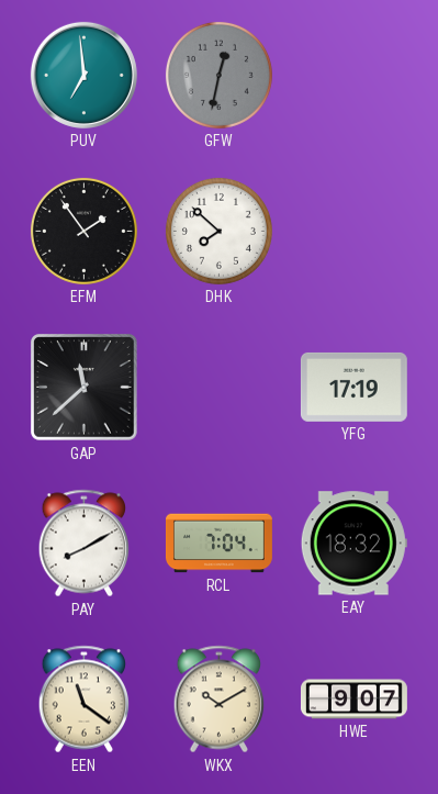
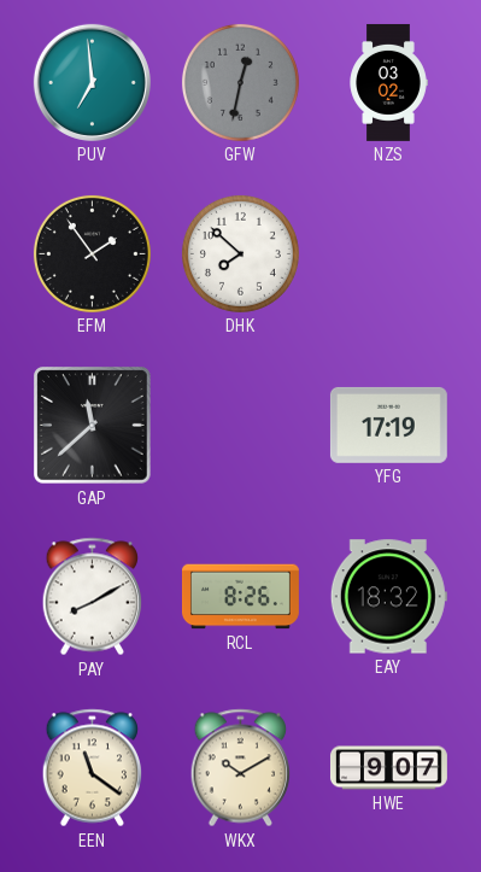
NZS: none -> 03:02
RCL: 7:04 -> 8:26
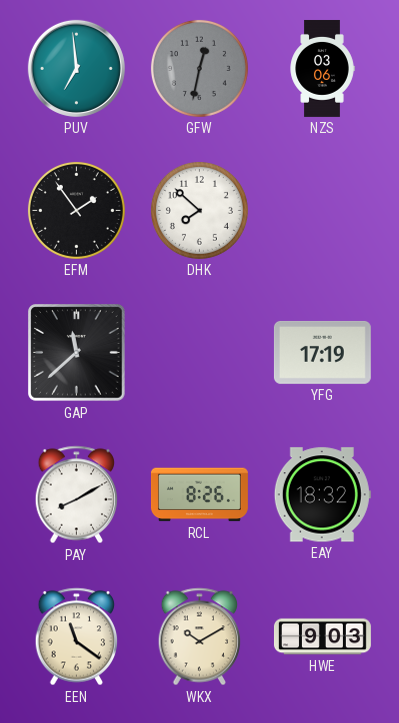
NZS: 03:02 -> 03:06
HWE: 9:07 -> 9:03
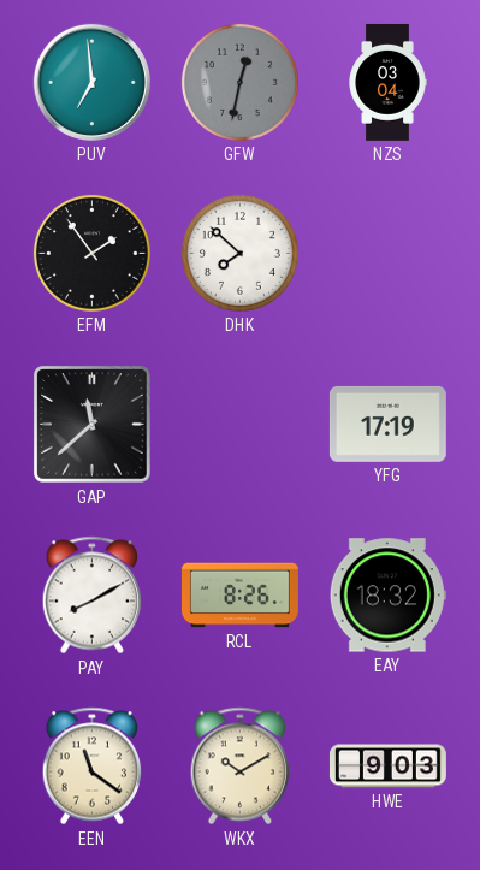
NZS: 03:06 -> 03:04
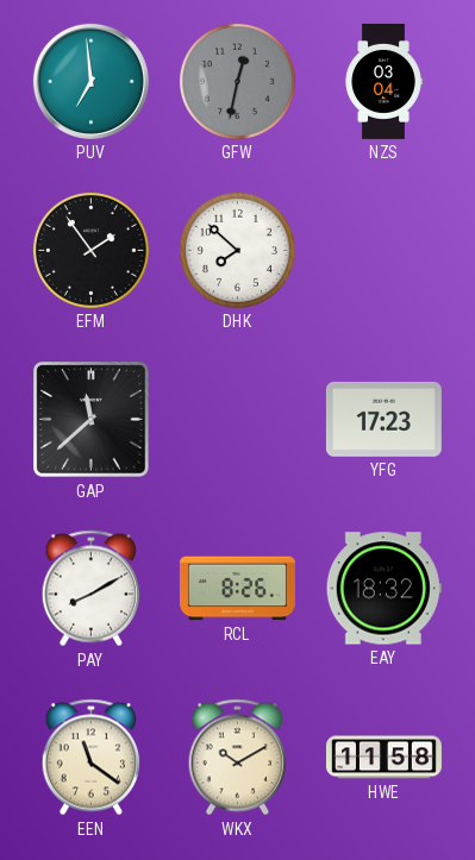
YFG: 17:19 -> 17:23
HWE: 9:03 -> 11:58
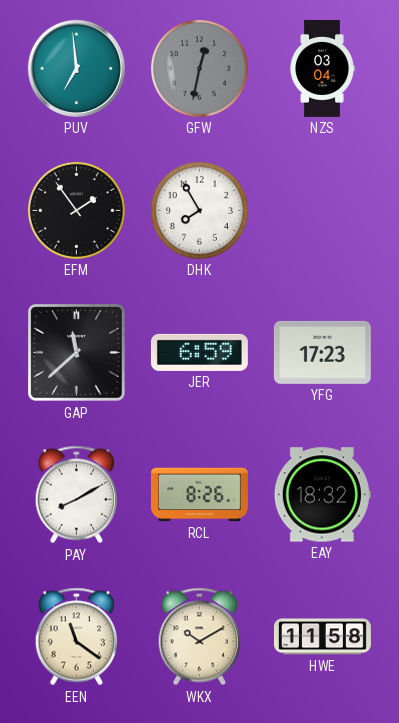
DHK: 7:52 -> 7:55
JER: none -> 6:59
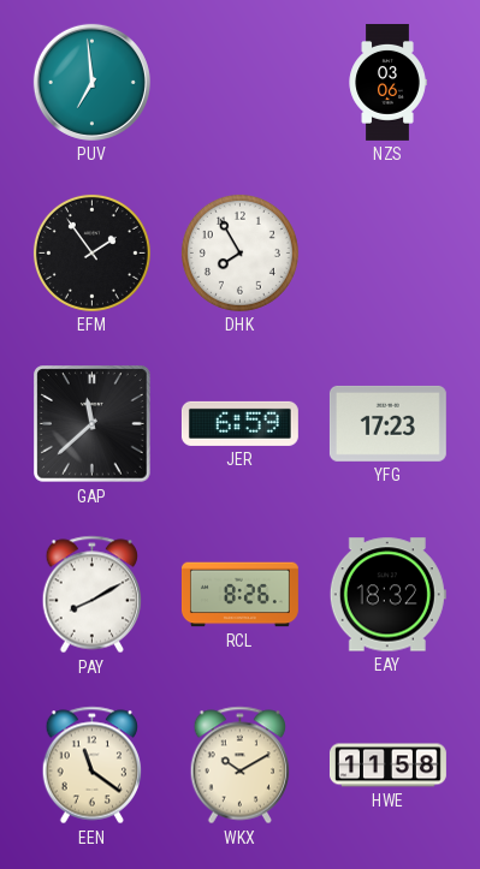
GFW: 12:32 -> none
NZS: 03:04 -> 03:06
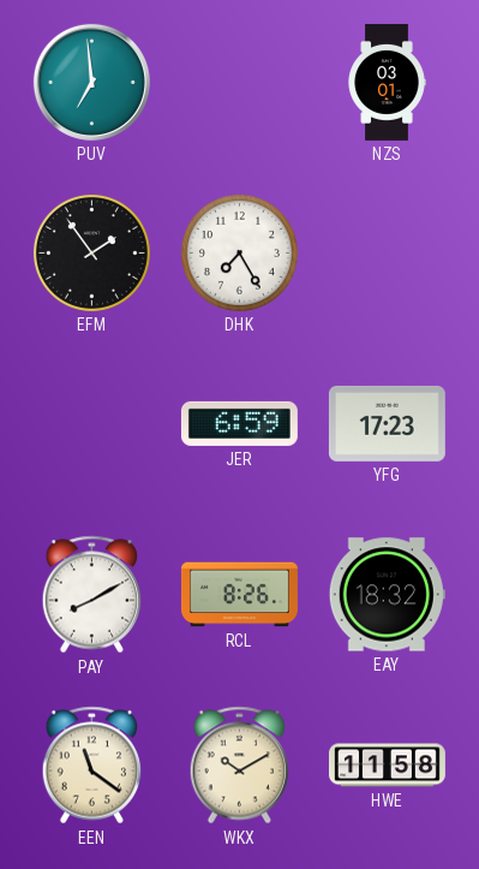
NZS: 03:06 -> 03:01
DHK: 7:55 -> 7:25
GAP: 11:38 -> none
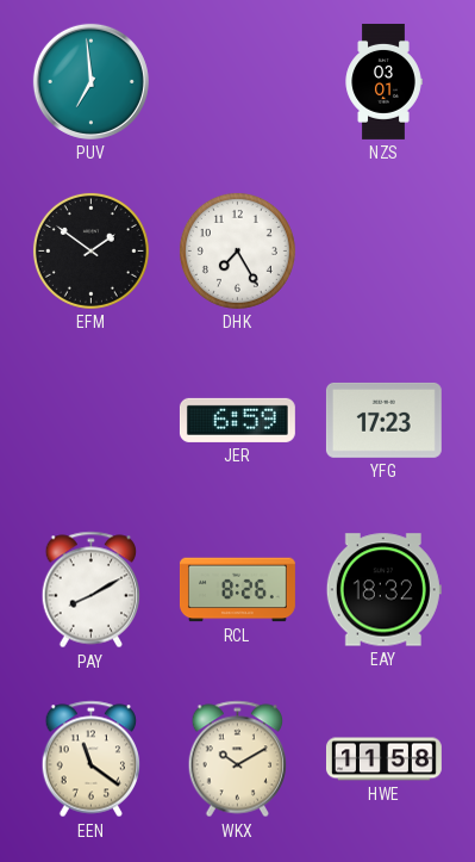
EFM: 1:54 -> 1:51
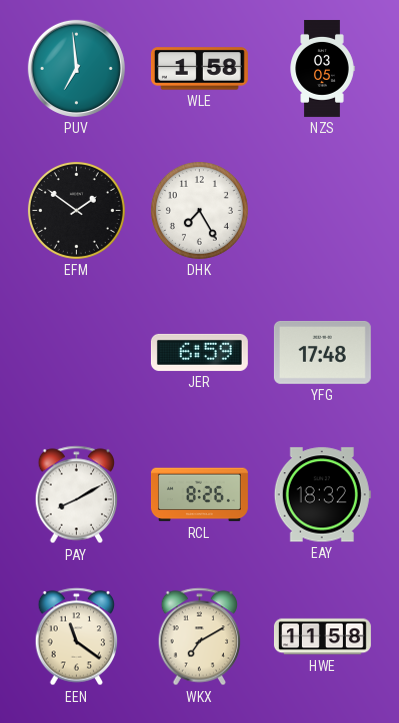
WLE: none -> 1:58
NZS: 03:01 -> 03:05
YFG: 17:23 -> 17:48
WKX: 10:10 -> 7:10
